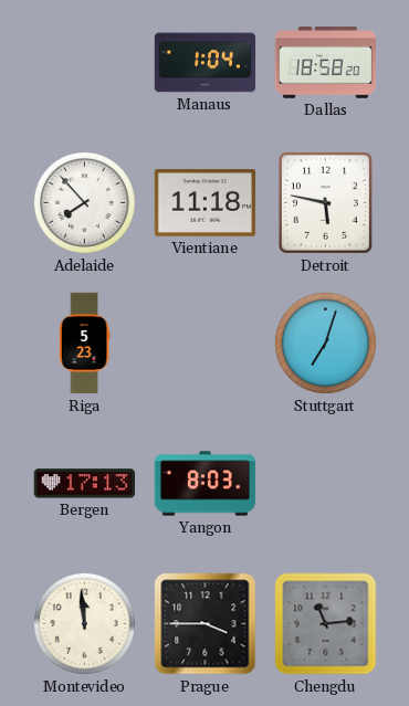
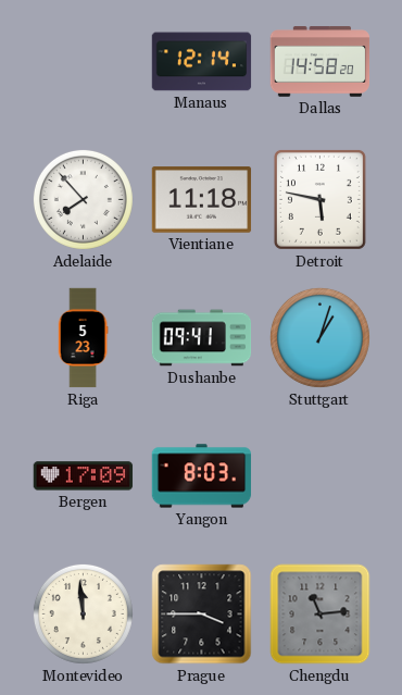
Manaus: 1:04 -> 12:14
Dallas: 18:58 -> 14:58
Dushanbe: none -> 09:41
Stuttgart: 7:03 -> 1:03
Bergen: 17:13 -> 17:09
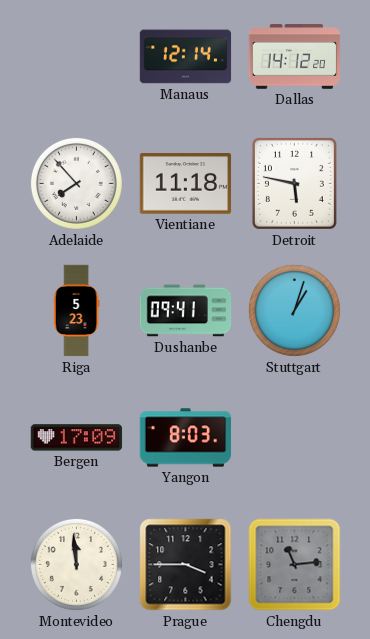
Dallas: 14:58 -> 14:12
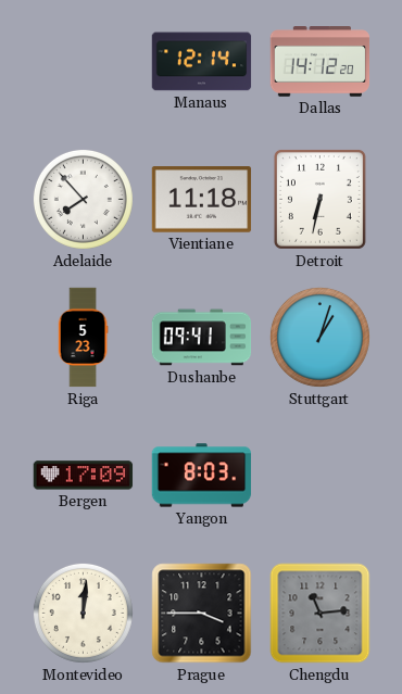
Detroit: 5:47 -> 6:32
Montevideo: 11:59 -> 12:01
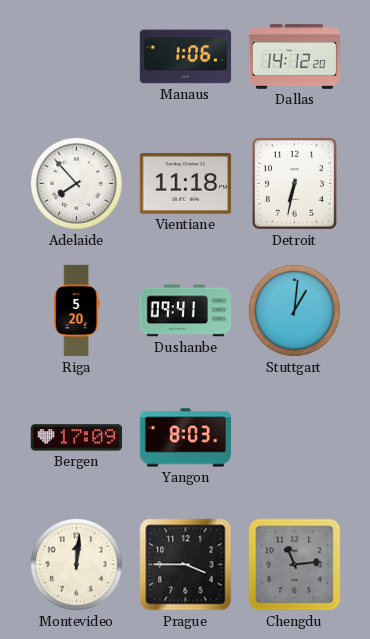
Manaus: 12:14 -> 1:06
Riga: 5:23 -> 5:20
Stuttgart: 1:03 -> 1:01
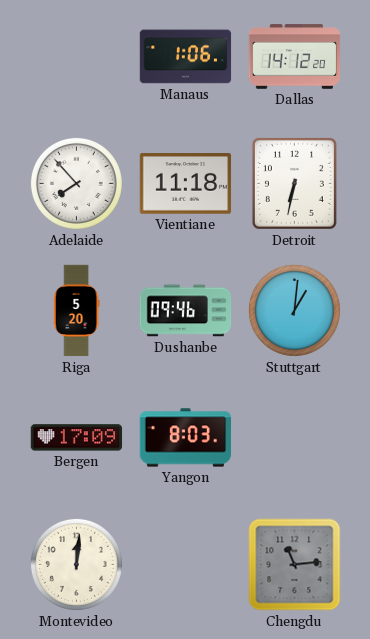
Dushanbe: 09:41 -> 09:46
Prague: 3:45 -> none
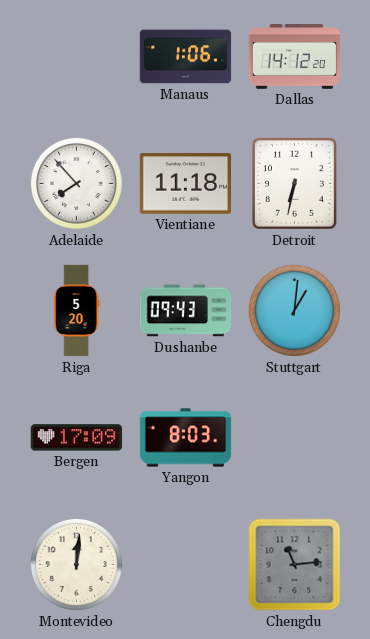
Dushanbe: 09:46 -> 09:43
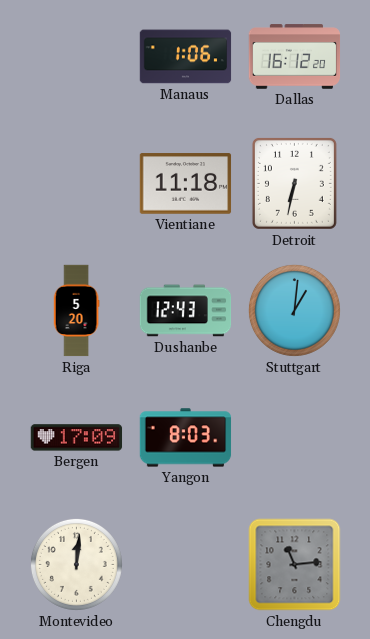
Dallas: 14:12 -> 16:12
Adelaide: 7:53 -> none
Dushanbe: 09:43 -> 12:43
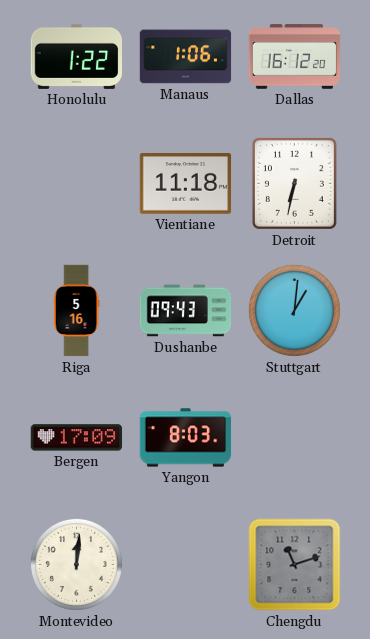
Honolulu: none -> 1:22
Riga: 5:20 -> 5:16
Dushanbe: 12:43 -> 09:43
Chengdu: 11:14 -> 11:12
